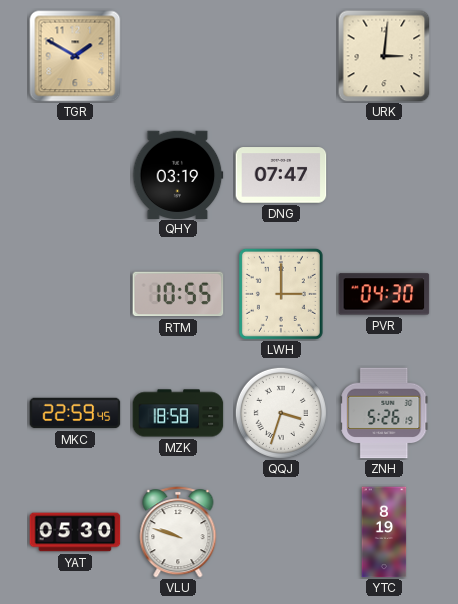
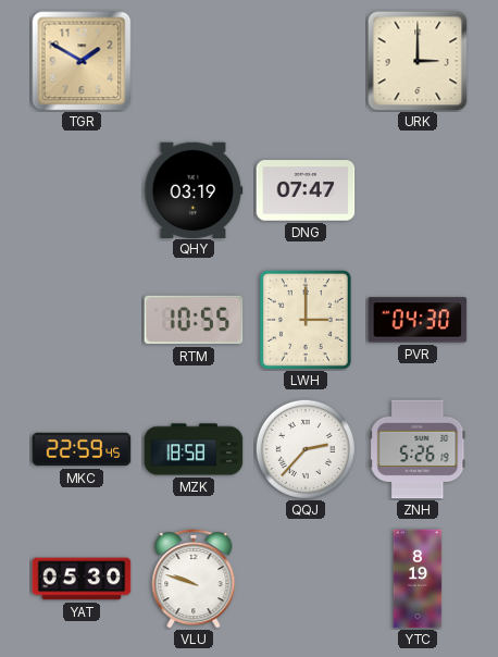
URK: 3:01 -> 3:00
QQJ: 3:33 -> 2:37
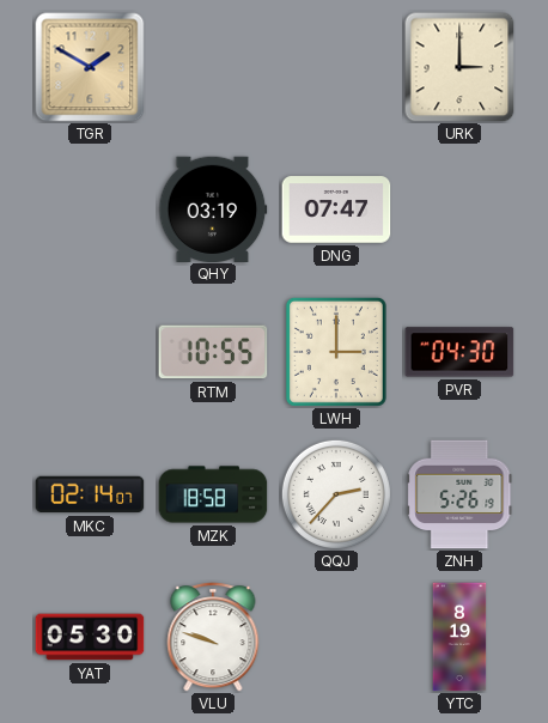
MKC: 22:59 -> 02:14
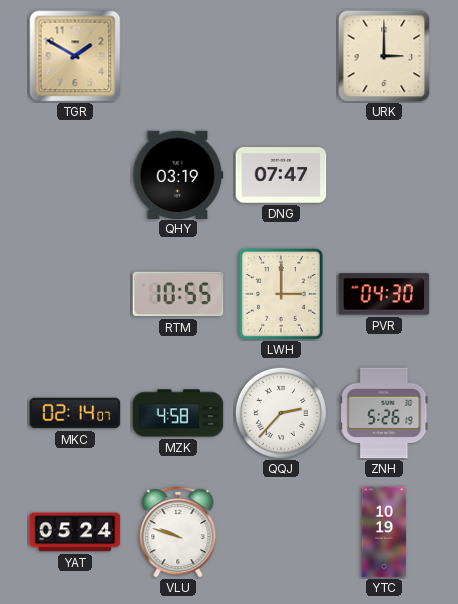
MZK: 18:58 -> 4:58
YAT: 05:30 -> 05:24
YTC: 8:19 -> 10:19
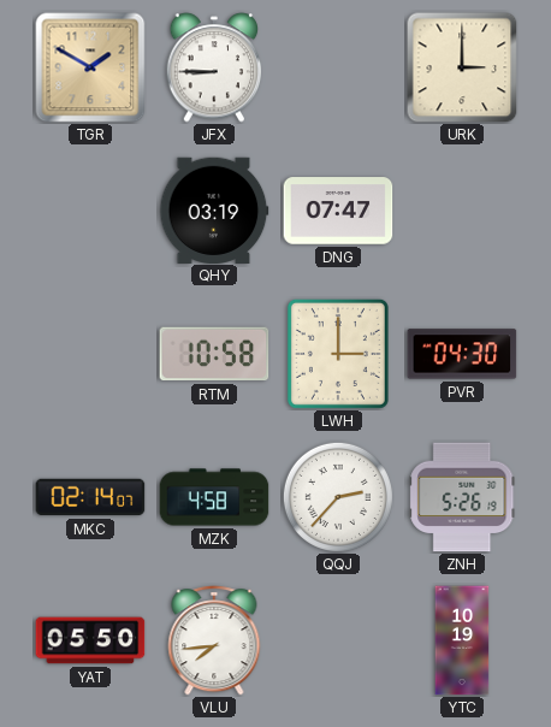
JFX: none -> 8:45
RTM: 10:55 -> 10:58
YAT: 05:24 -> 05:50
VLU: 9:48 -> 7:44
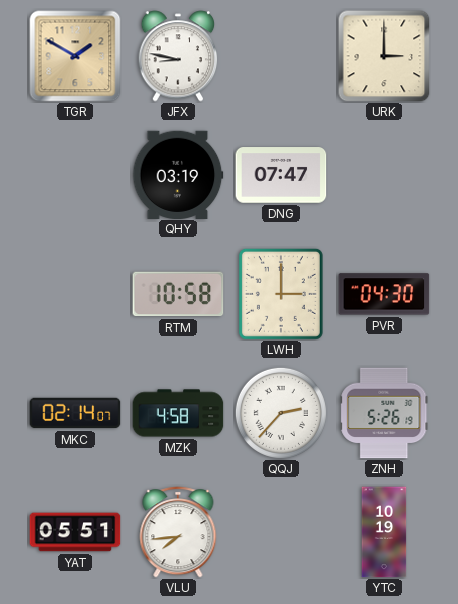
JFX: 8:45 -> 8:47
YAT: 05:50 -> 05:51
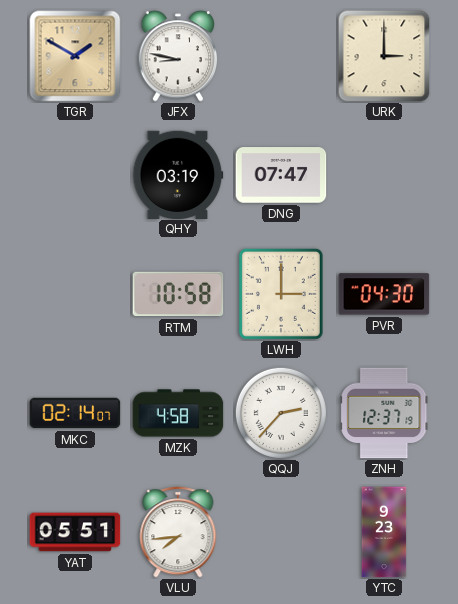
ZNH: 5:26 -> 12:37
YTC: 10:19 -> 9:23
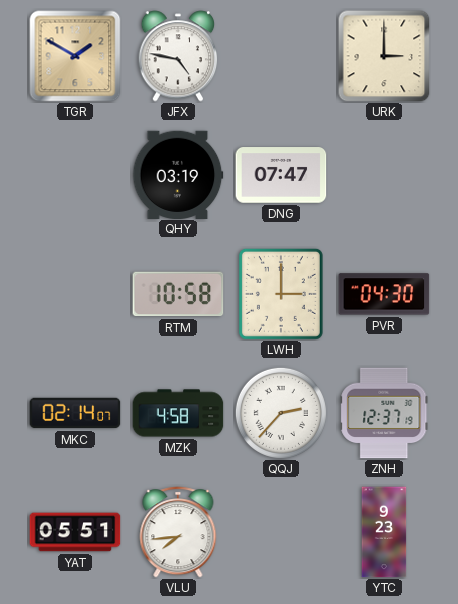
JFX: 8:47 -> 4:47
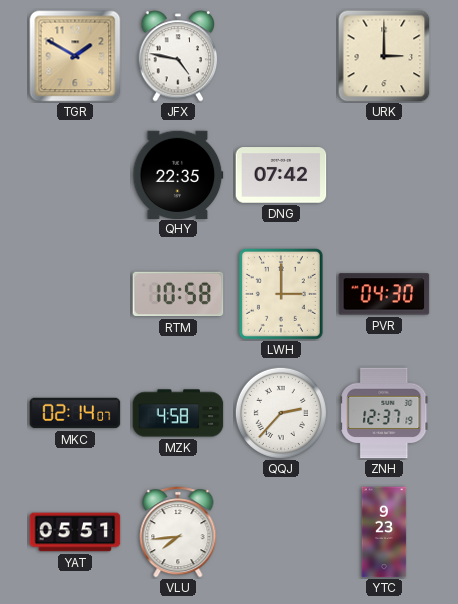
QHY: 03:19 -> 22:35
DNG: 07:47 -> 07:42
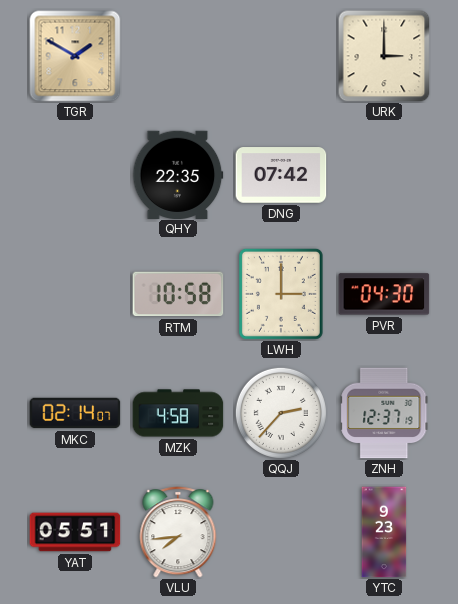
JFX: 4:47 -> none
